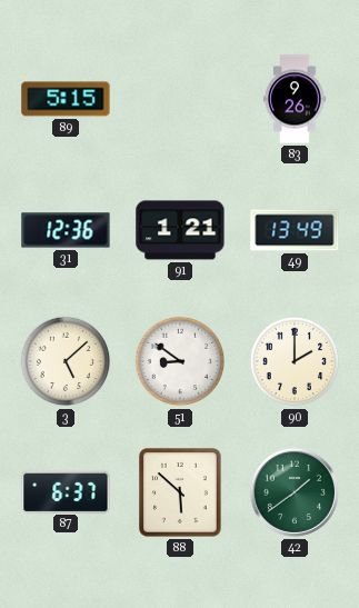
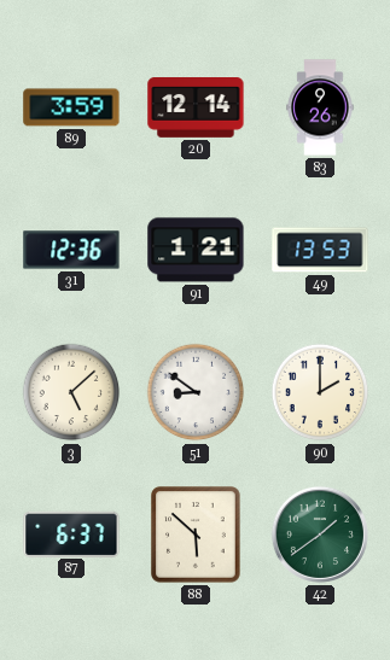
89: 5:15 -> 3:59
20: none -> 12:14
49: 13:49 -> 13:53
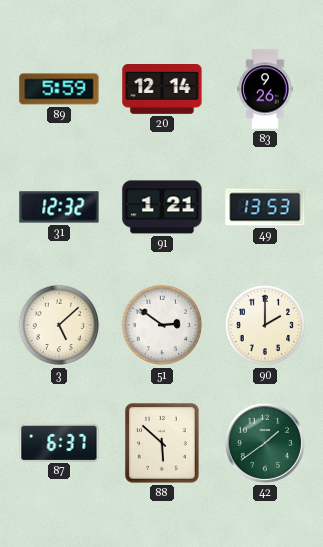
89: 3:59 -> 5:59
31: 12:36 -> 12:32
51: 8:51 -> 2:51
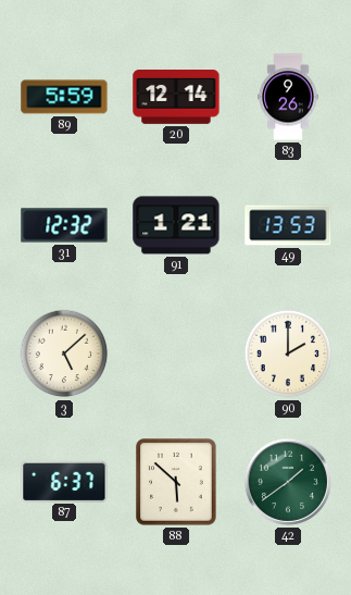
51: 2:51 -> none
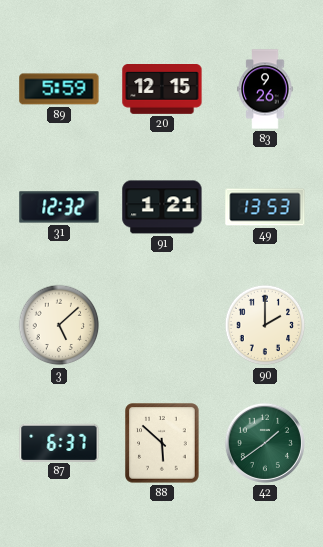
20: 12:14 -> 12:15
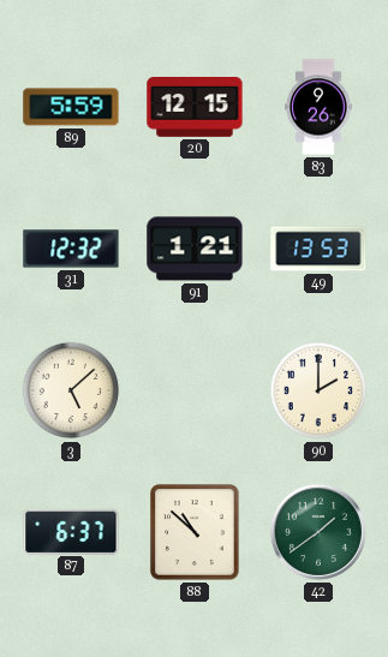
88: 5:52 -> 10:52
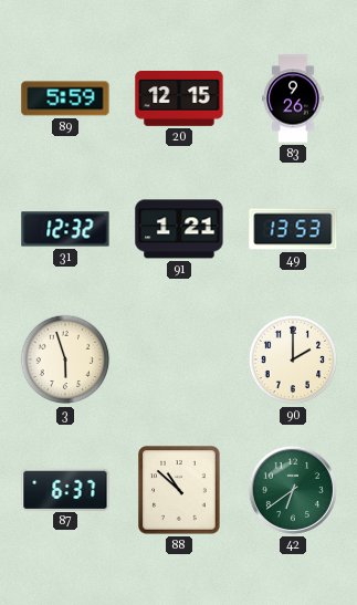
3: 5:08 -> 5:57
42: 1:39 -> 6:39
